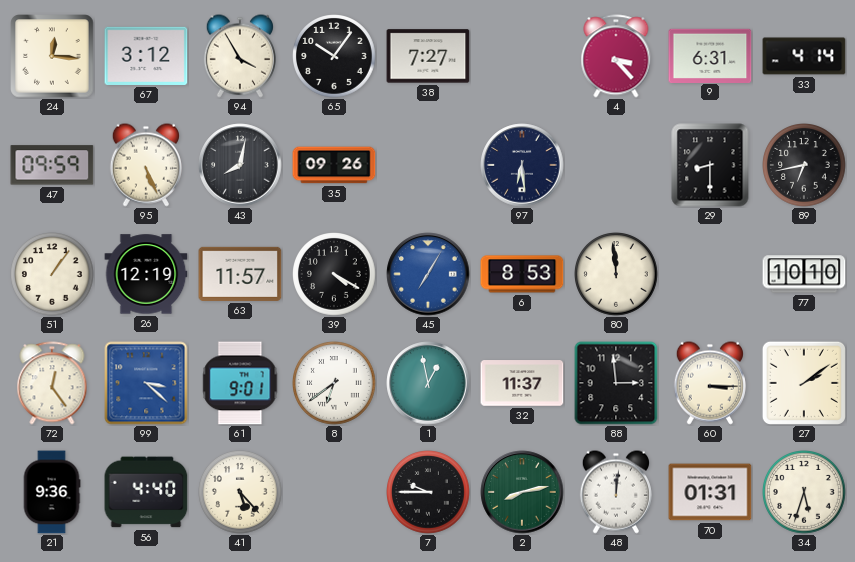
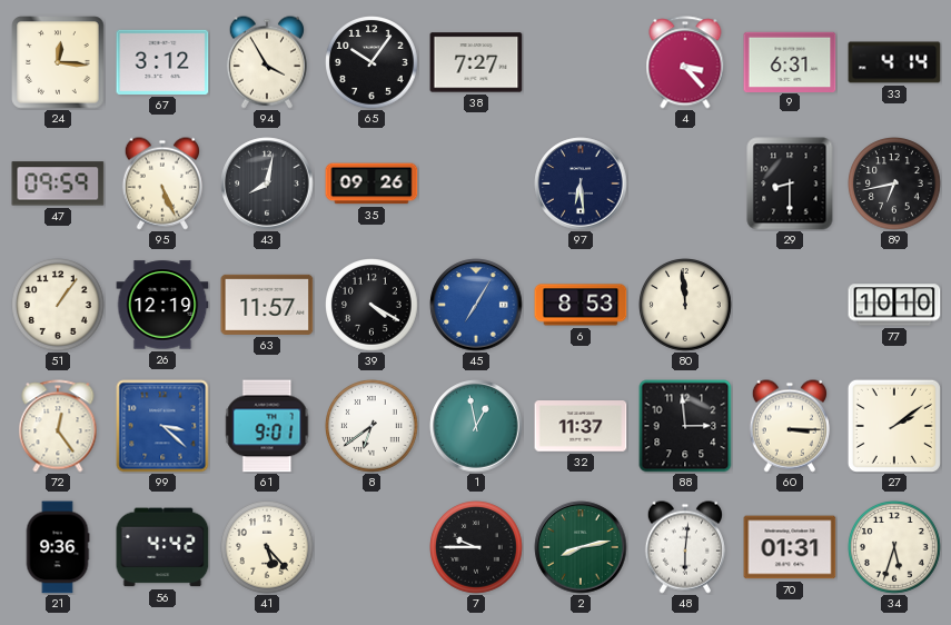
56: 4:40 -> 4:42
48: 12:01 -> 6:01
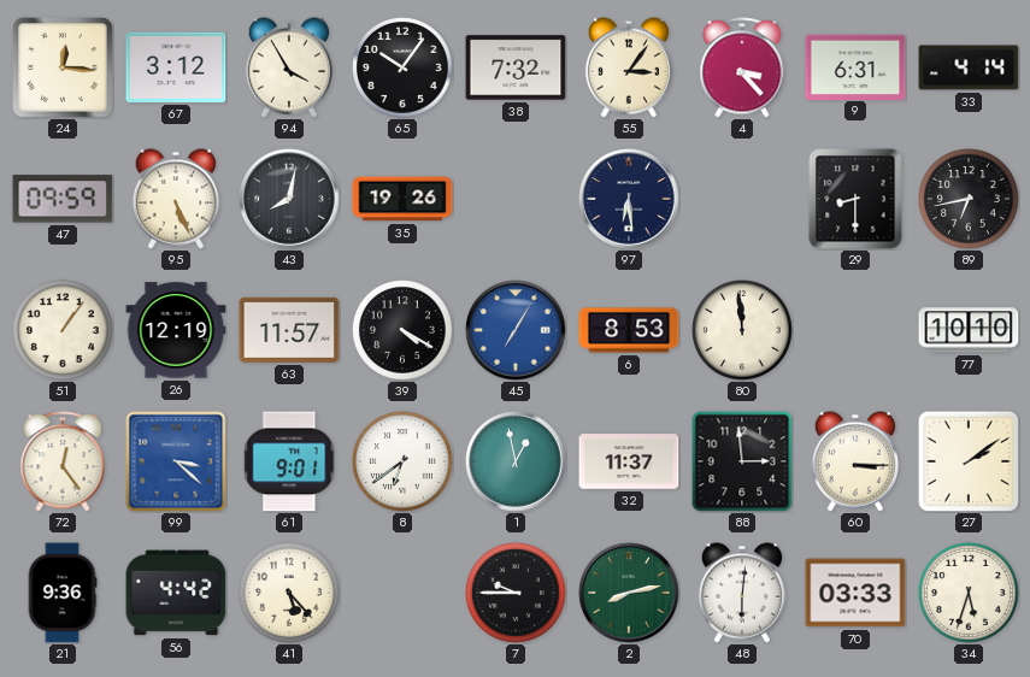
38: 7:27 -> 7:32
55: none -> 3:06
35: 09:26 -> 19:26
70: 01:31 -> 03:33
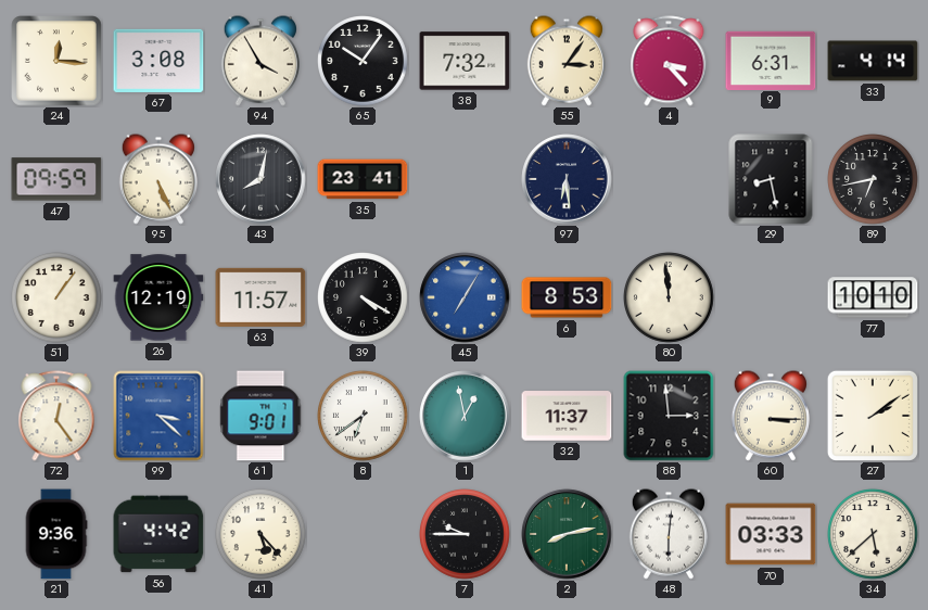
67: 3:12 -> 3:08
35: 19:26 -> 23:41
29: 8:30 -> 8:28
34: 5:33 -> 5:38
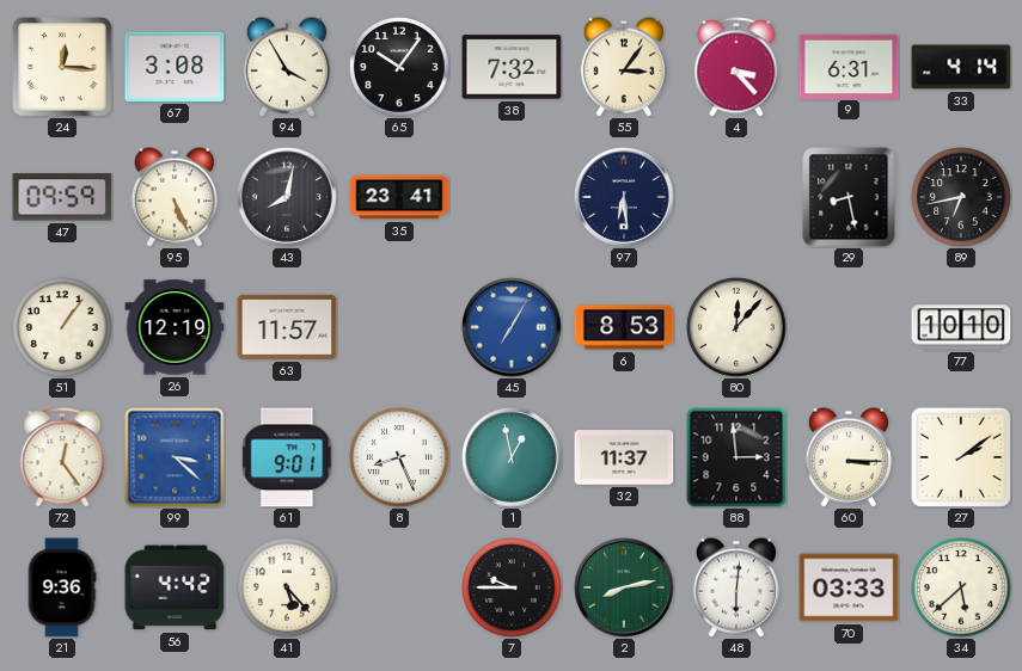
39: 4:20 -> none
80: 11:59 -> 12:07
8: 6:39 -> 8:26
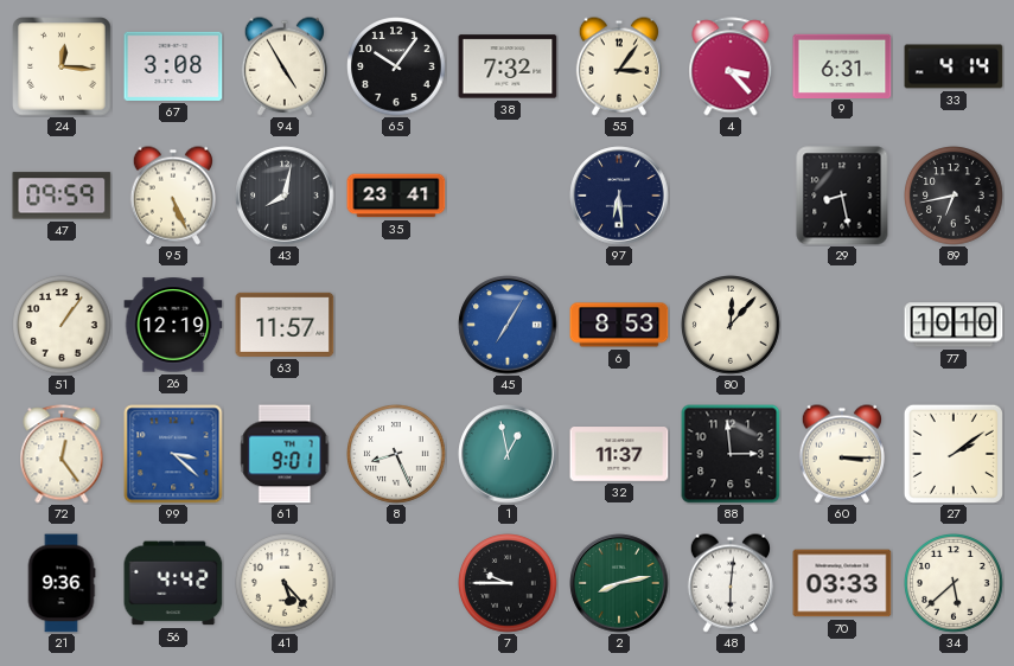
94: 3:55 -> 4:55
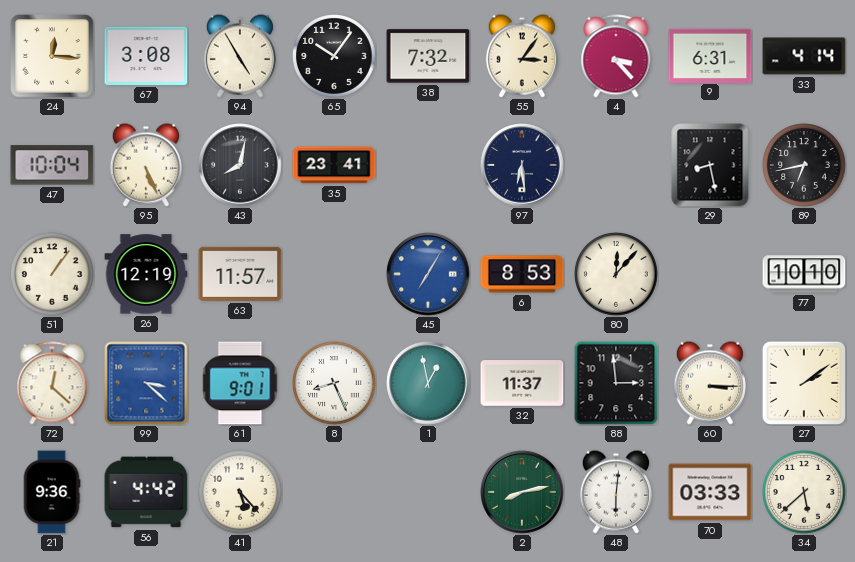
47: 09:59 -> 10:04
72: 12:24 -> 12:22
7: 9:45 -> none
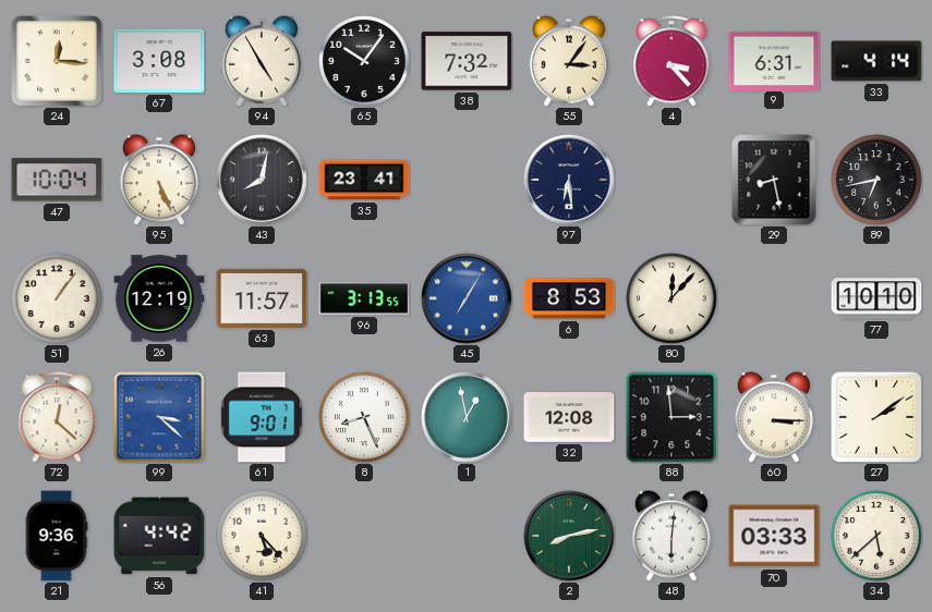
96: none -> 3:13
32: 11:37 -> 12:08
